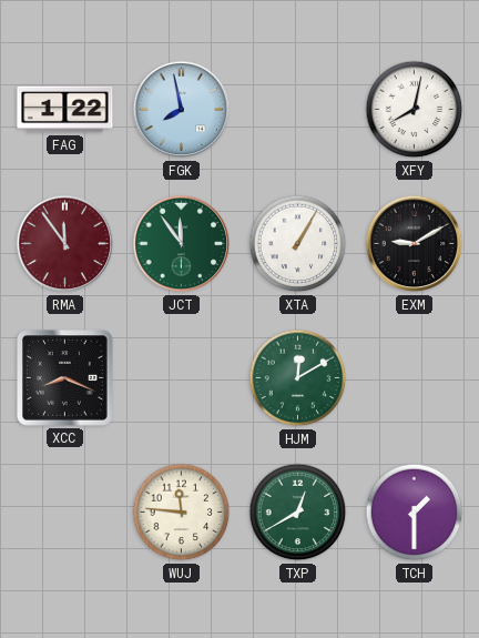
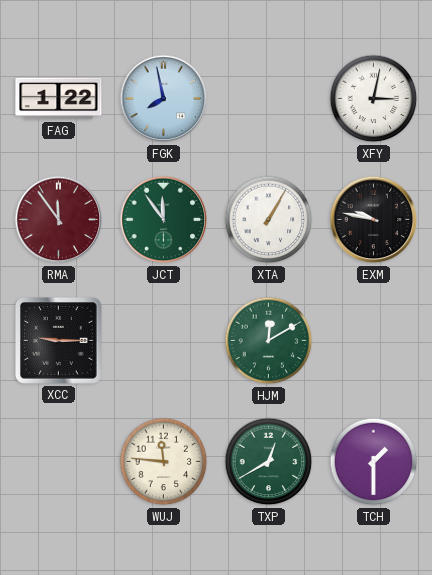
XFY: 8:02 -> 3:02
EXM: 9:10 -> 9:47
XCC: 8:19 -> 9:15
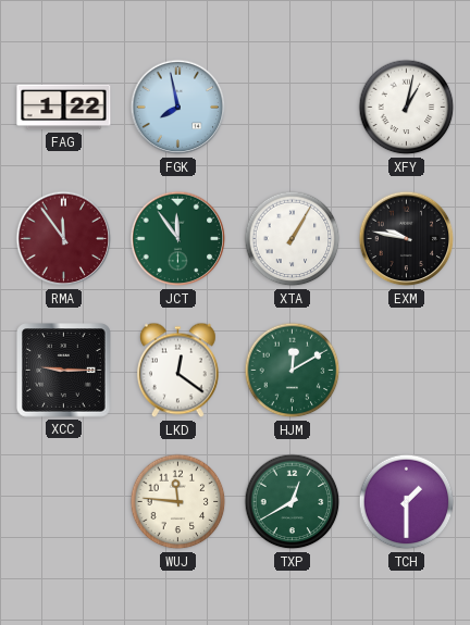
XFY: 3:02 -> 1:02
LKD: none -> 12:21
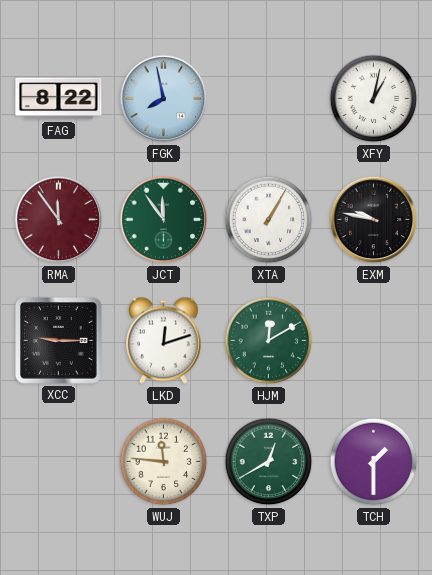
FAG: 1:22 -> 8:22
LKD: 12:21 -> 12:12
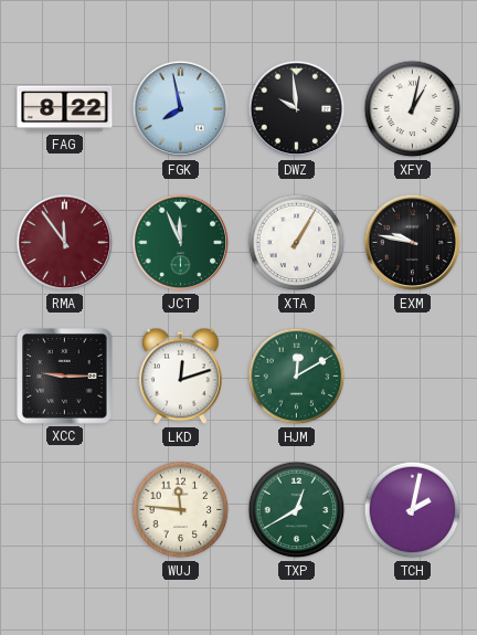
DWZ: none -> 9:59
JCT: 11:54 -> 11:56
TCH: 1:30 -> 2:02
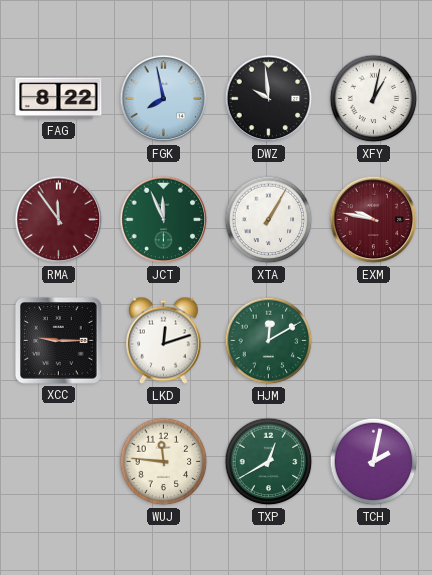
EXM dial: black -> burgundy
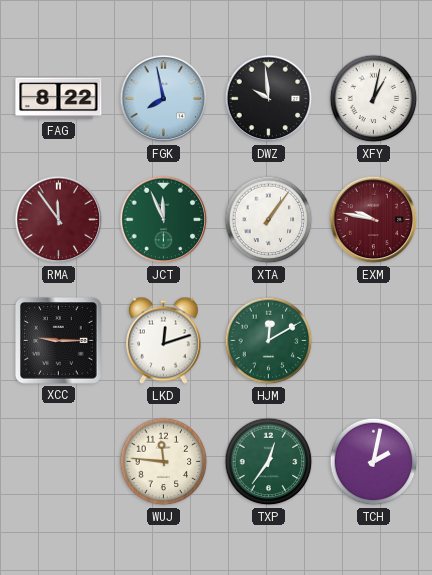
XTA: 1:05 -> 1:06
TXP: 12:40 -> 12:36
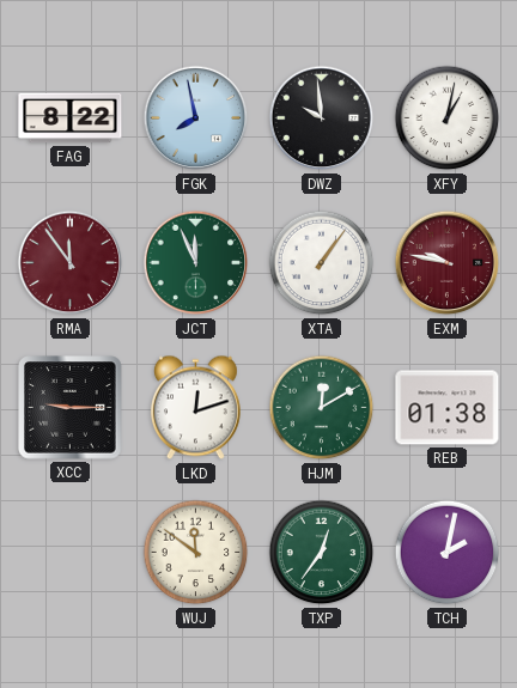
REB: none -> 01:38
WUJ: 11:46 -> 11:51
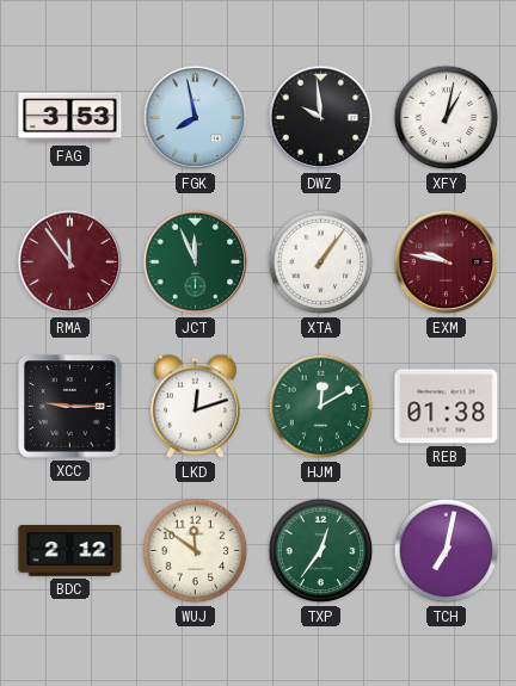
FAG: 8:22 -> 3:53
BDC: none -> 2:12
TCH: 2:02 -> 7:02
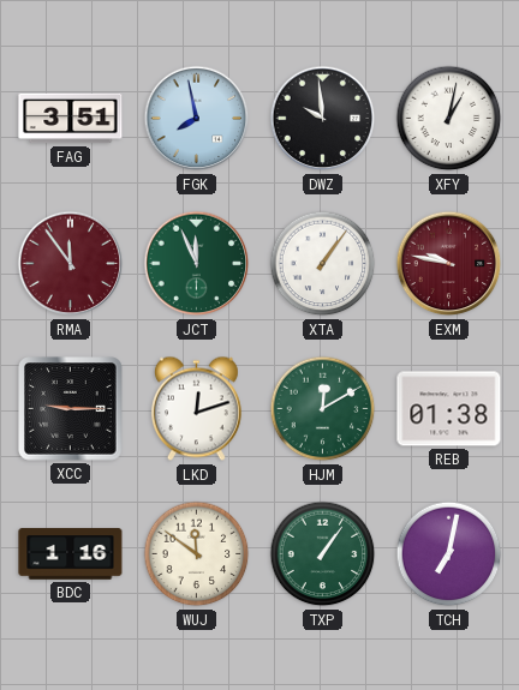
FAG: 3:53 -> 3:51
BDC: 2:12 -> 1:16
TXP: 12:36 -> 1:06
